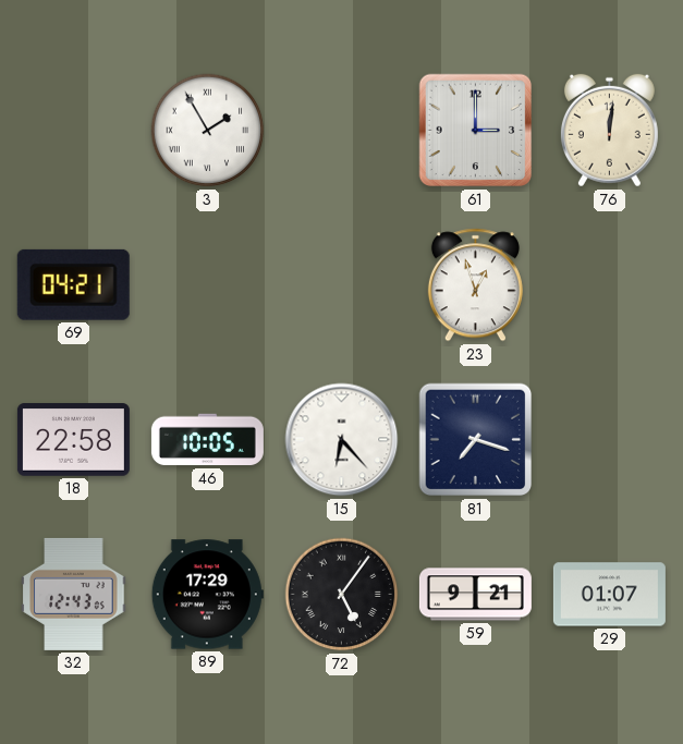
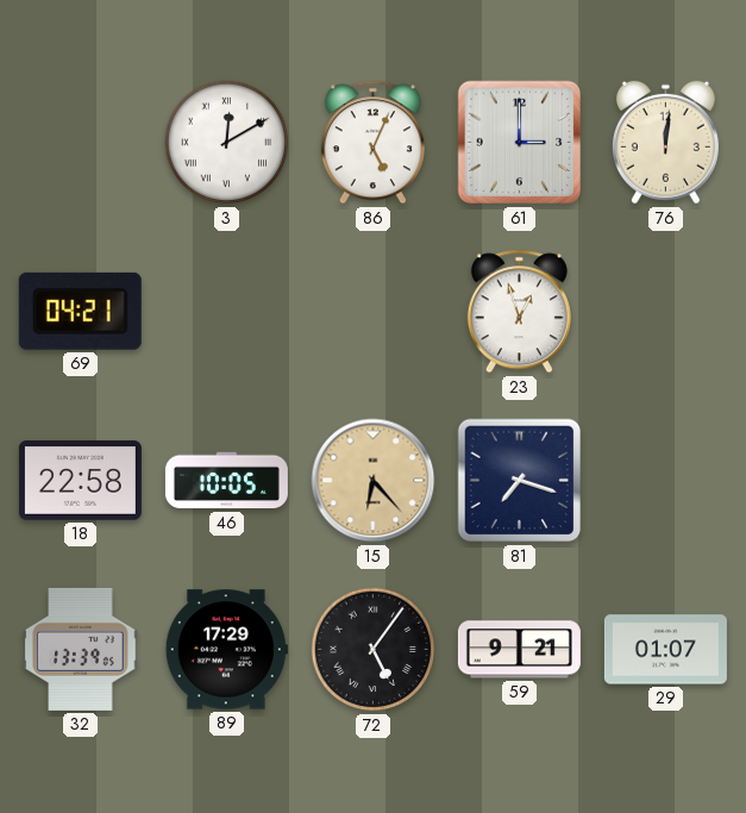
3: 1:55 -> 12:10
86: none -> 5:04
15 dial: white -> champagne
32: 12:43 -> 13:39
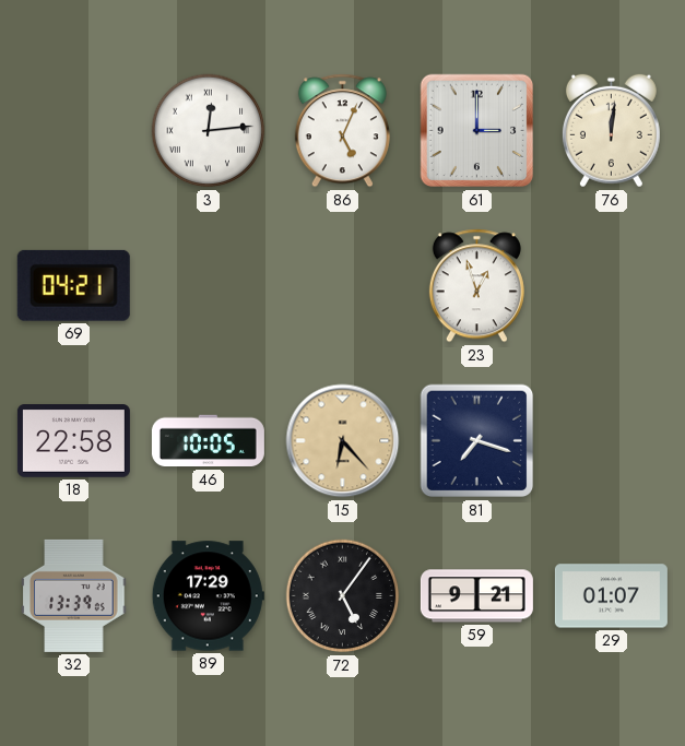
3: 12:10 -> 12:14
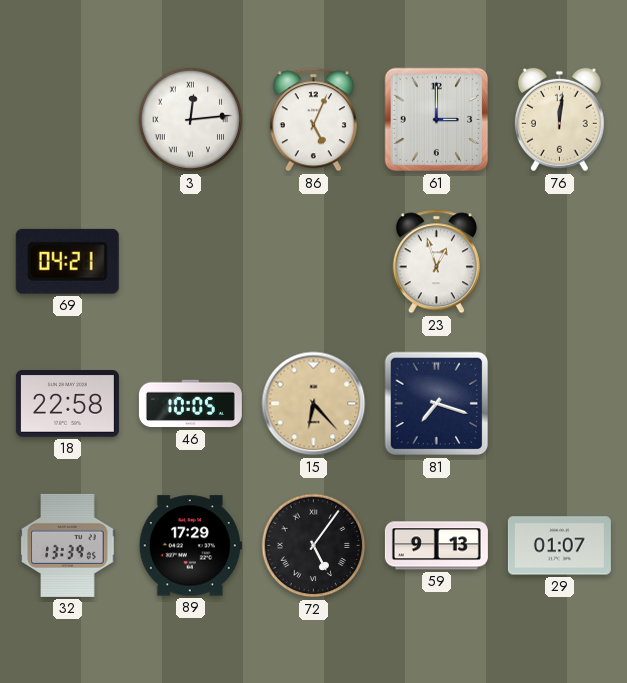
59: 9:21 -> 9:13
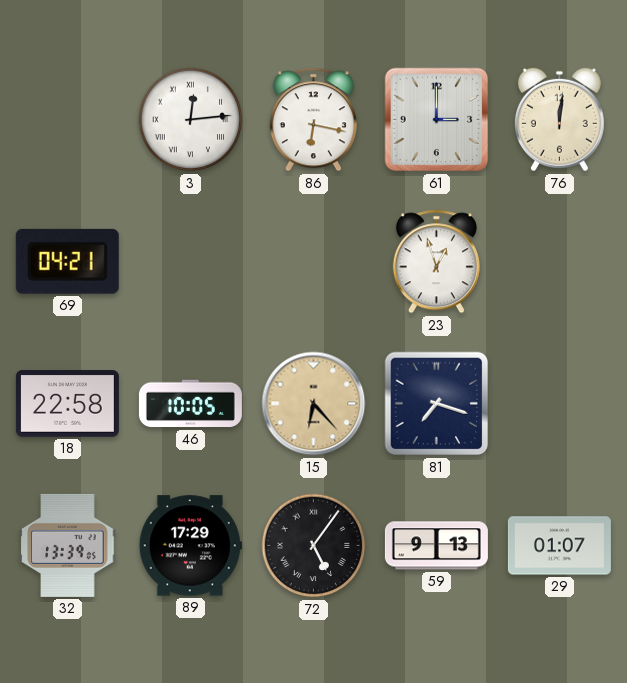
86: 5:04 -> 6:17
